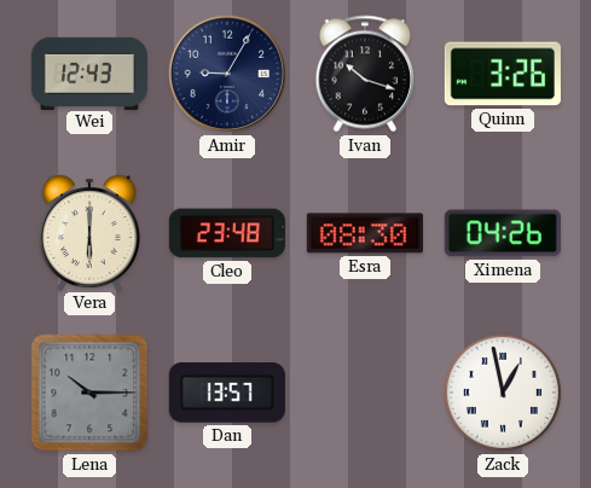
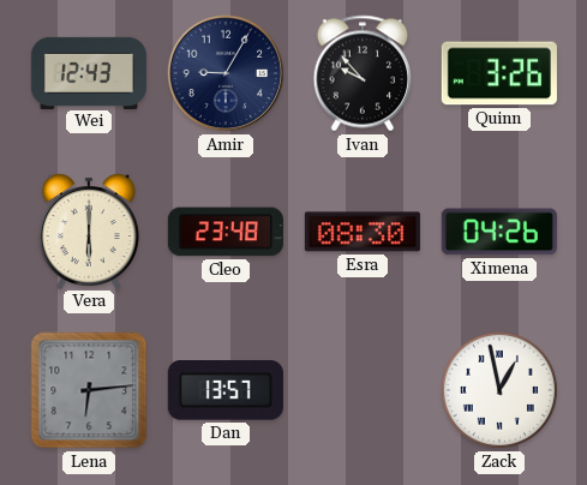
Ivan: 10:18 -> 9:53
Lena: 10:15 -> 6:14
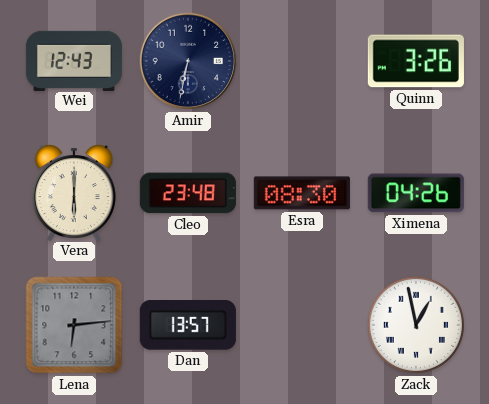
Amir: 9:05 -> 6:32
Ivan: 9:53 -> none
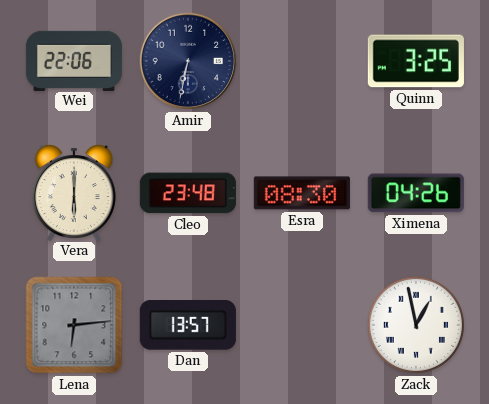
Wei: 12:43 -> 22:06
Quinn: 3:26 -> 3:25
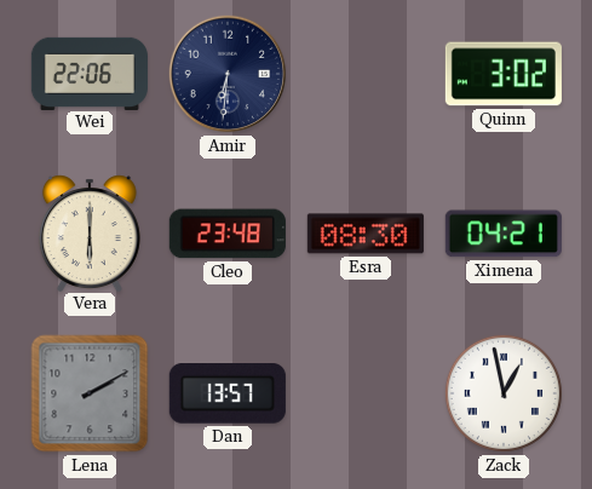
Amir: 6:32 -> 6:31
Quinn: 3:25 -> 3:02
Ximena: 04:26 -> 04:21
Lena: 6:14 -> 2:10
